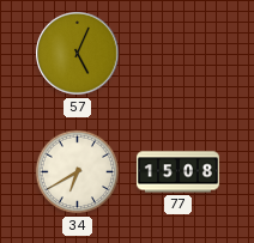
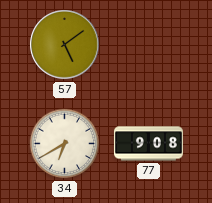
57: 5:04 -> 5:09
77: 15:08 -> 9:08
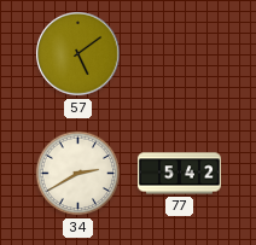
34: 6:40 -> 2:40
77: 9:08 -> 5:42
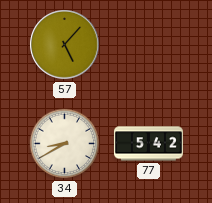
57: 5:09 -> 5:07
34: 2:40 -> 8:40
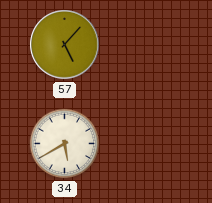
34: 8:40 -> 5:40
77: 5:42 -> none
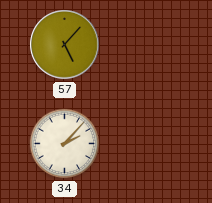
34: 5:40 -> 2:07
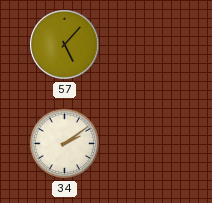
34: 2:07 -> 2:09
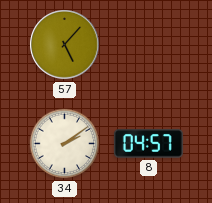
8: none -> 04:57
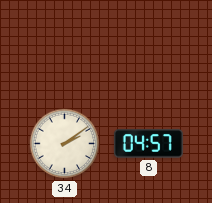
57: 5:07 -> none
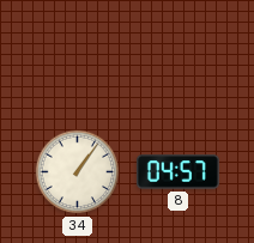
34: 2:09 -> 1:06
